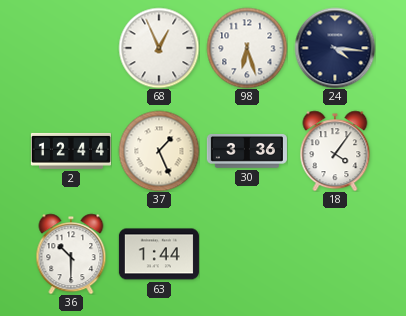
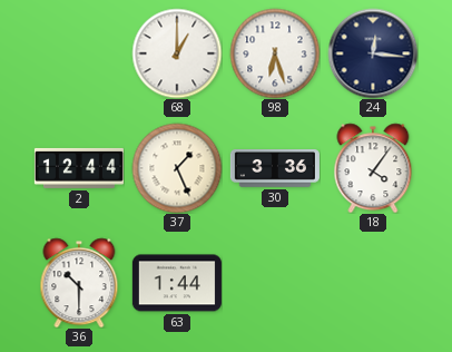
68: 12:56 -> 1:00
24: 4:16 -> 12:16
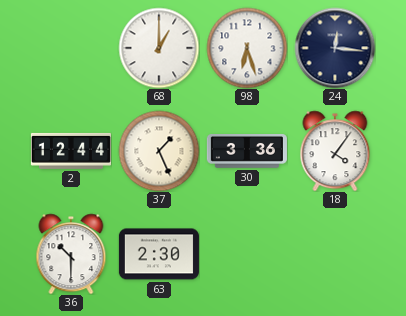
63: 1:44 -> 2:30
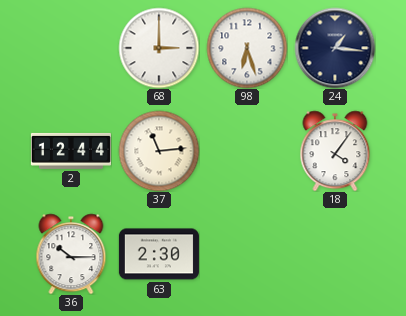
68: 1:00 -> 3:00
24: 12:16 -> 1:16
37: 1:26 -> 11:14
30: 3:36 -> none
36: 10:30 -> 10:15
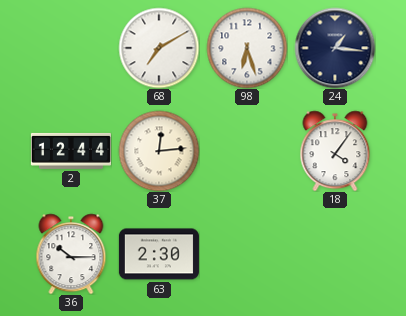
68: 3:00 -> 7:10
37: 11:14 -> 12:14
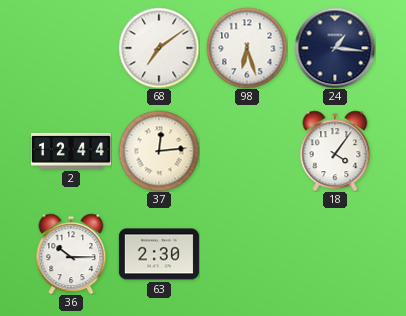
68: 7:10 -> 7:09
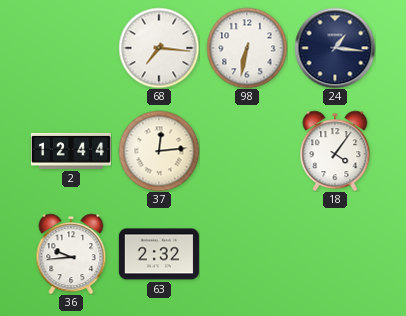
68: 7:09 -> 7:16
98: 6:27 -> 6:32
36: 10:15 -> 9:44
63: 2:30 -> 2:32
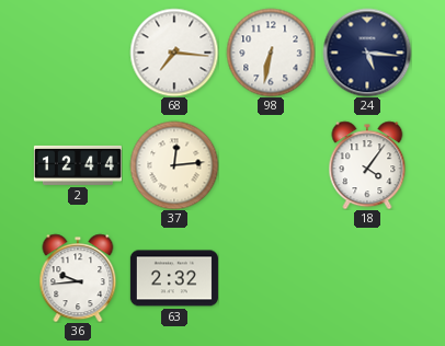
24: 1:16 -> 5:16
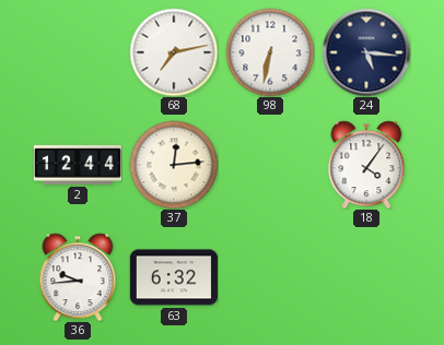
68: 7:16 -> 7:13
63: 2:32 -> 6:32
